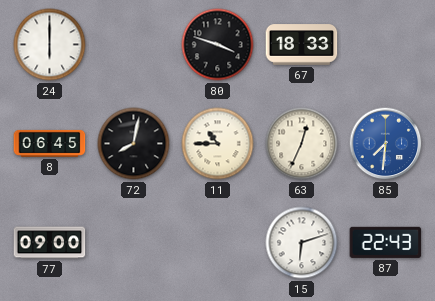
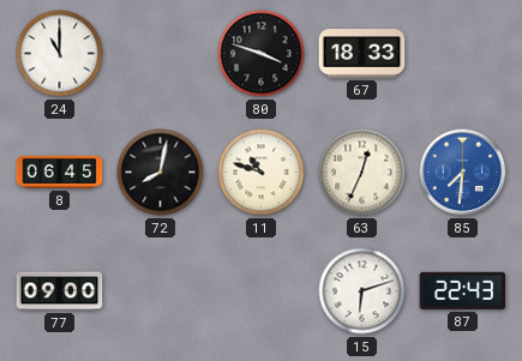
24: 6:00 -> 11:00
11: 10:45 -> 10:48
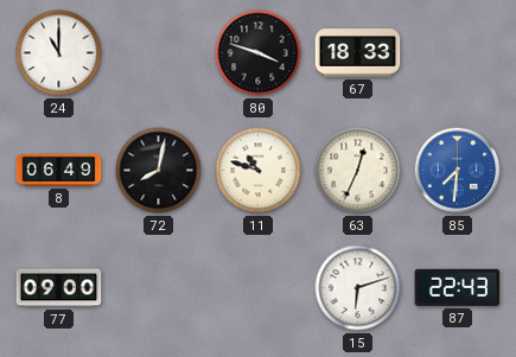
8: 06:45 -> 06:49
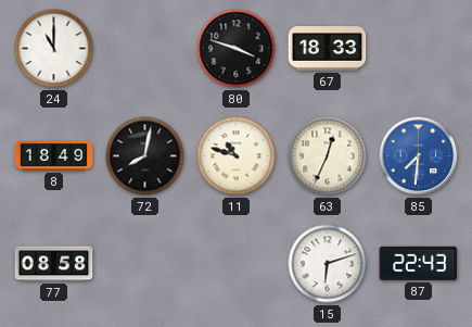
8: 06:49 -> 18:49
77: 09:00 -> 08:58
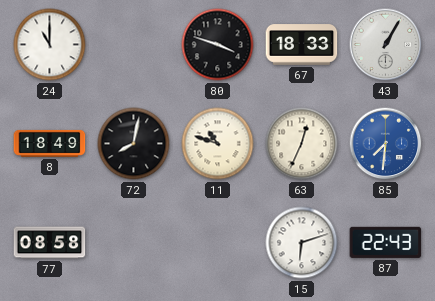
43: none -> 1:05
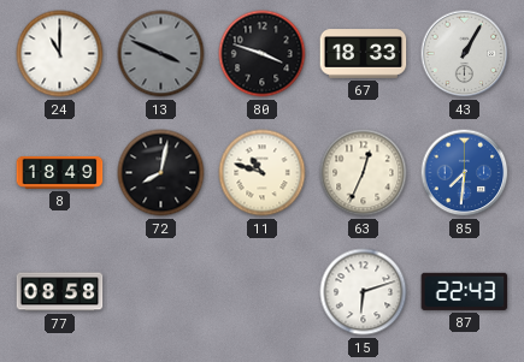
13: none -> 3:49
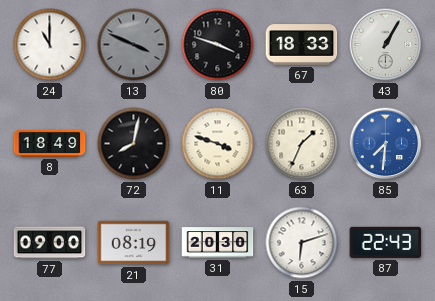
11: 10:48 -> 3:48
63: 12:34 -> 1:34
77: 08:58 -> 09:00
21: none -> 08:19
31: none -> 20:30
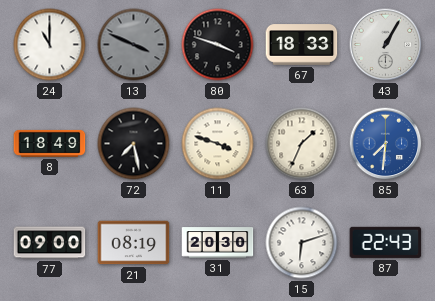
72: 8:02 -> 7:28
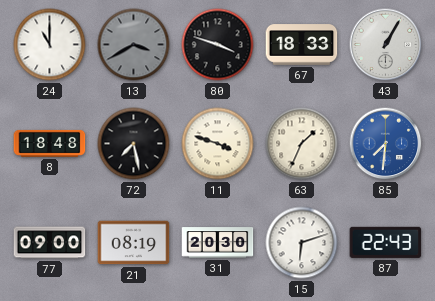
13: 3:49 -> 3:40
8: 18:49 -> 18:48
